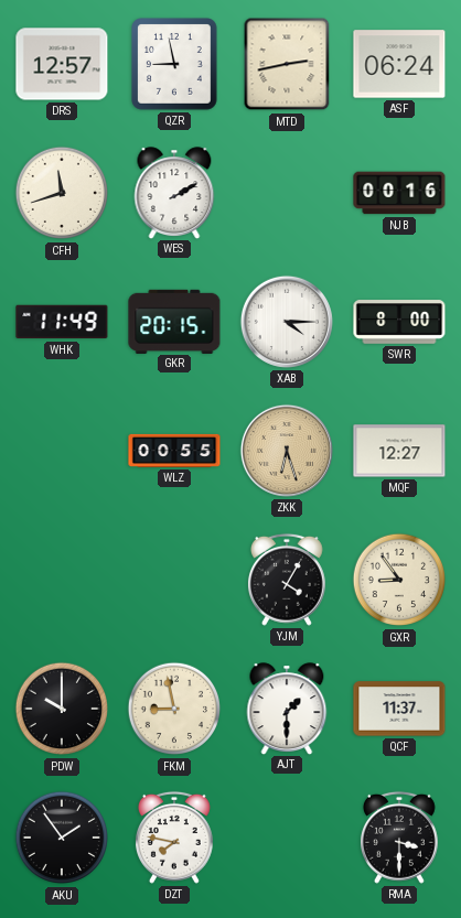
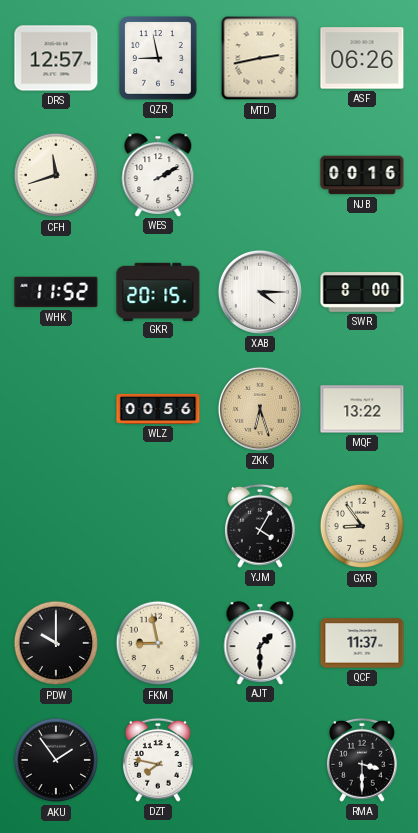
ASF: 06:24 -> 06:26
WHK: 11:49 -> 11:52
WLZ: 00:55 -> 00:56
MQF: 12:27 -> 13:22
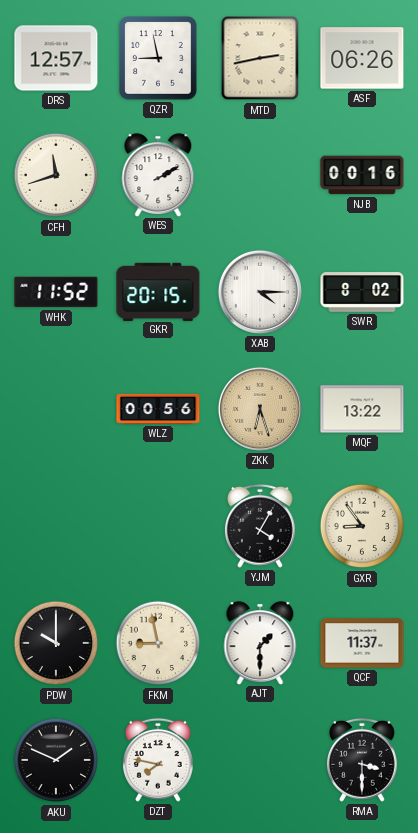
SWR: 8:00 -> 8:02
AKU: 1:54 -> 1:49
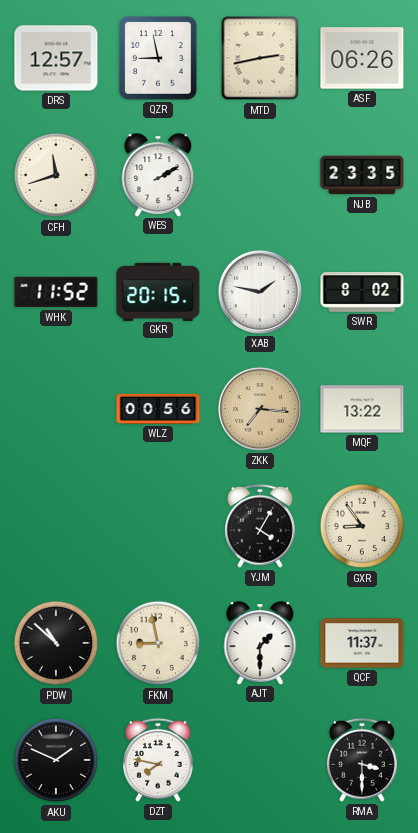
NJB: 00:16 -> 23:35
XAB: 4:15 -> 1:47
ZKK: 6:27 -> 7:16
PDW: 10:00 -> 10:52
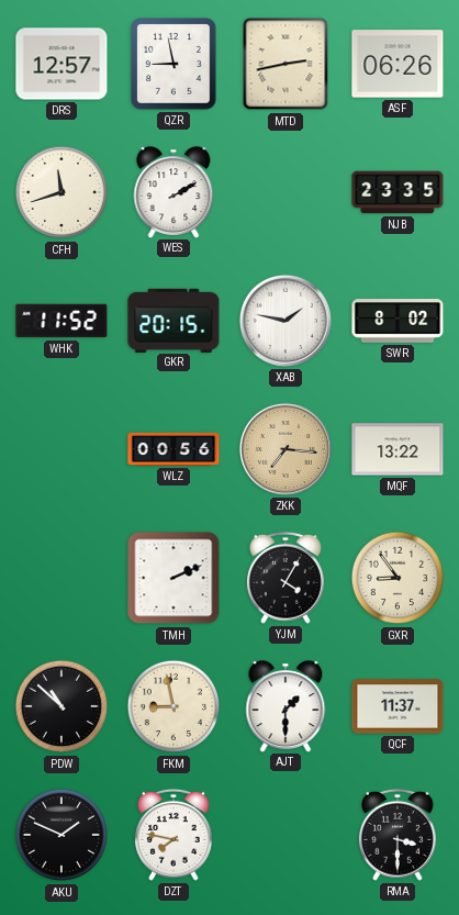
TMH: none -> 2:11
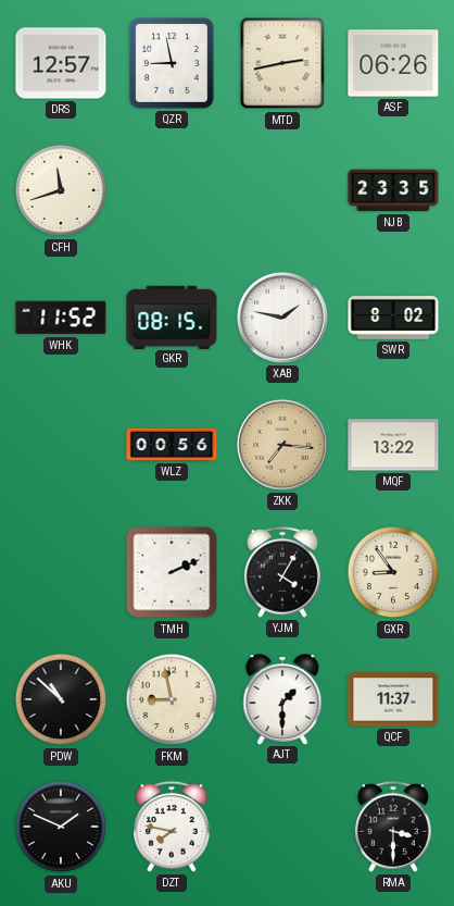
WES: 2:10 -> none
GKR: 20:15 -> 08:15
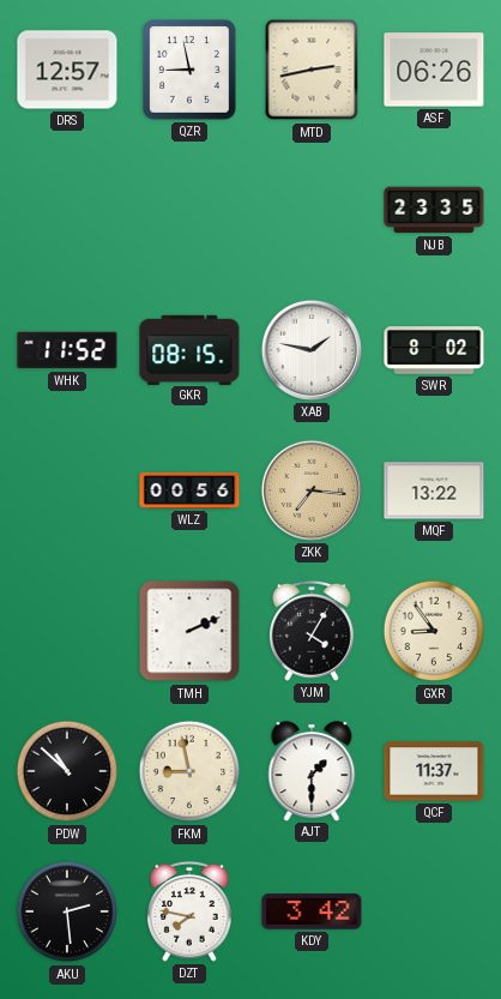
CFH: 11:42 -> none
AKU: 1:49 -> 2:29
KDY: none -> 3:42
RMA: 3:30 -> none
